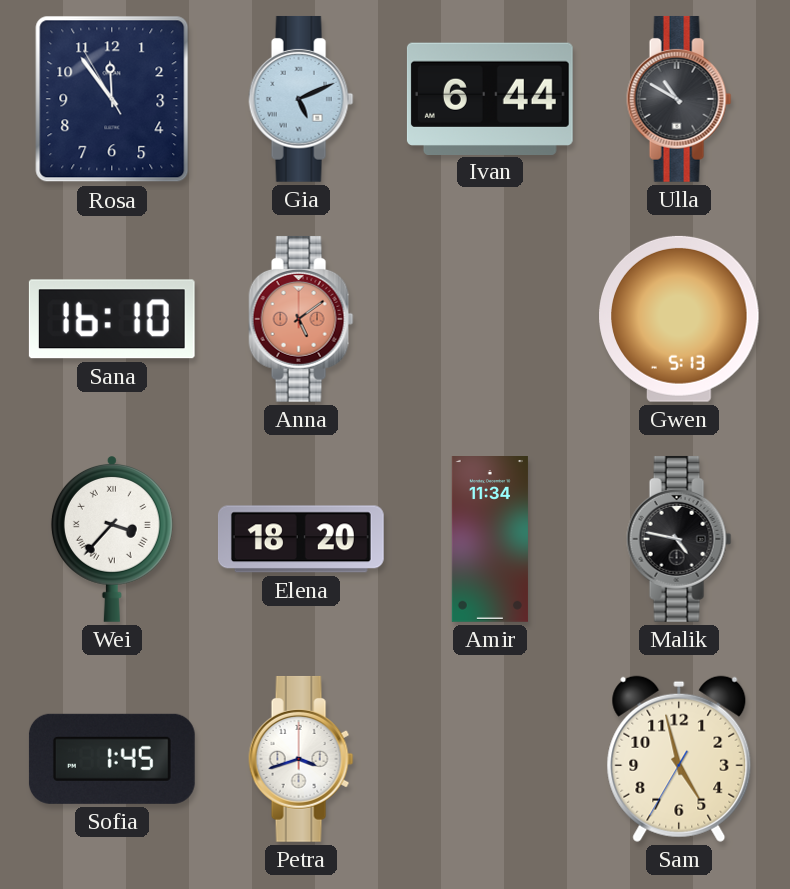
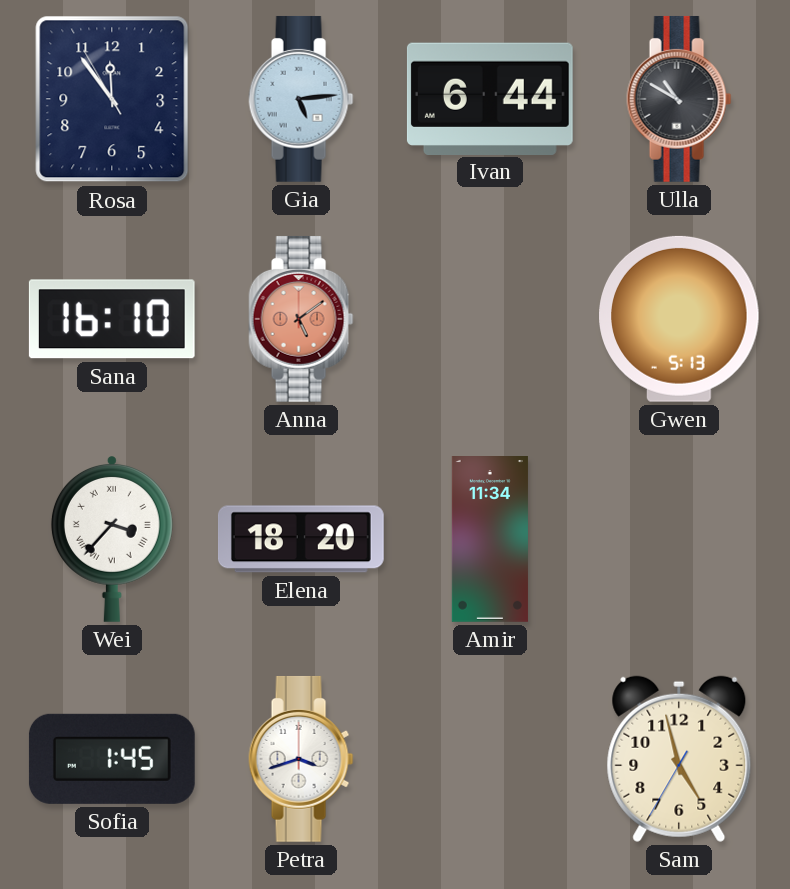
Gia: 5:11 -> 5:14
Malik: 4:47 -> none
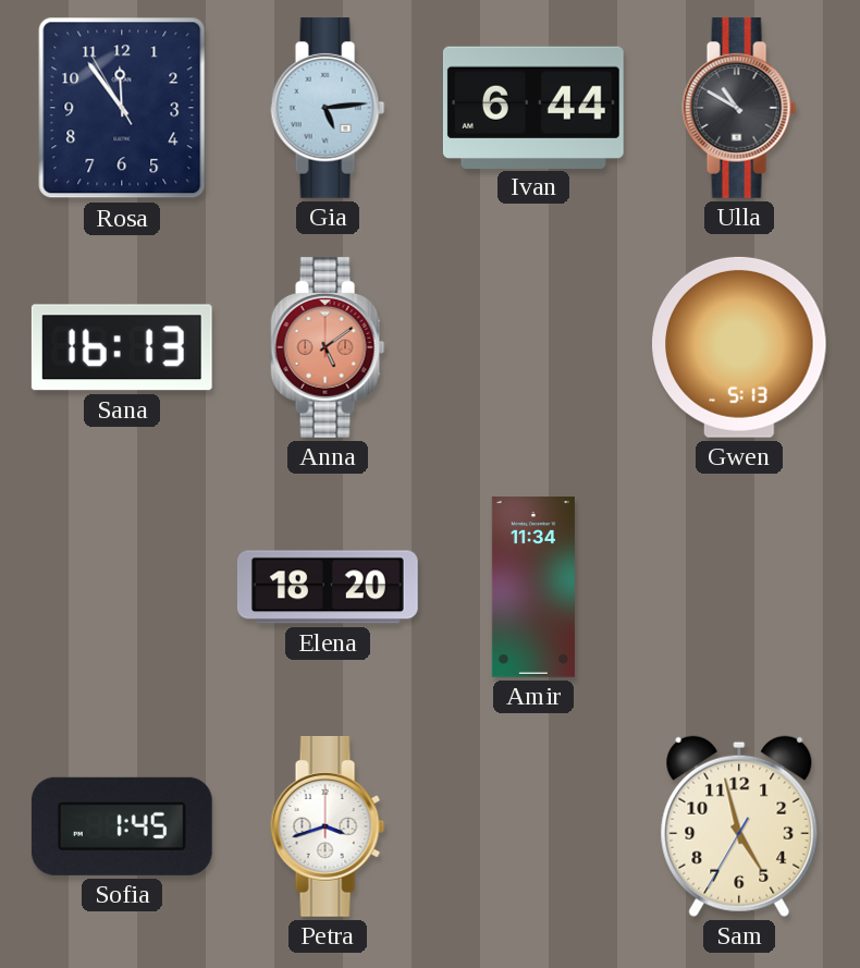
Sana: 16:10 -> 16:13
Wei: 3:37 -> none
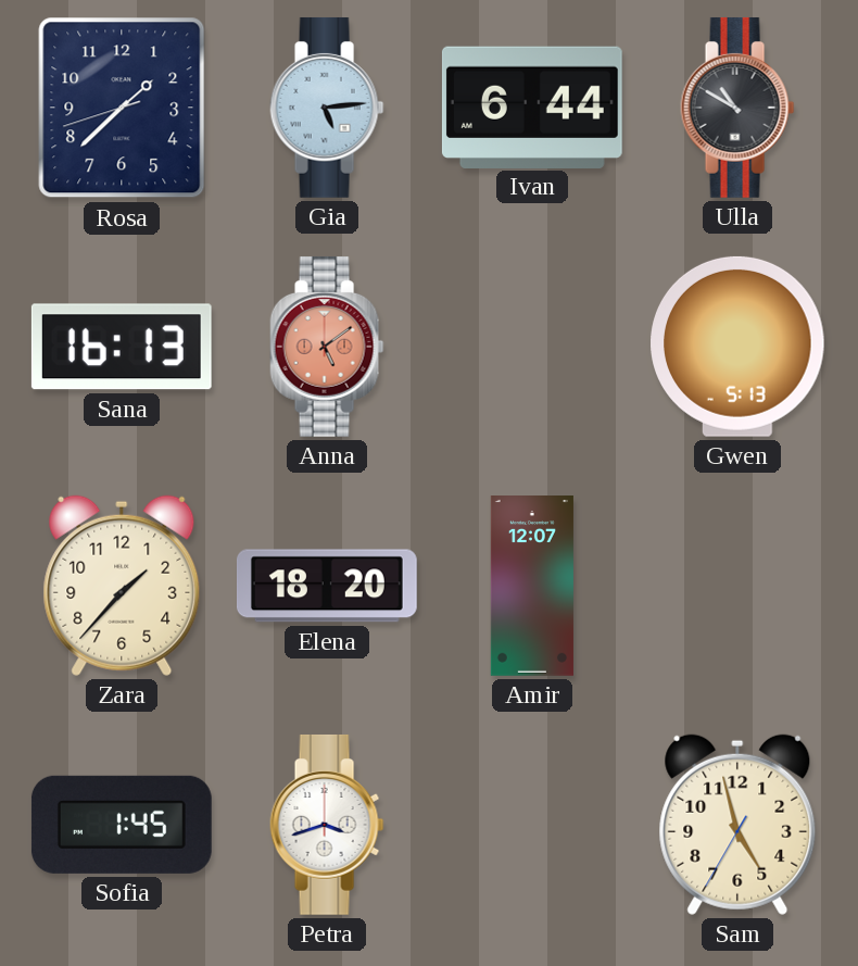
Rosa: 11:53 -> 1:37
Zara: none -> 1:37
Amir: 11:34 -> 12:07
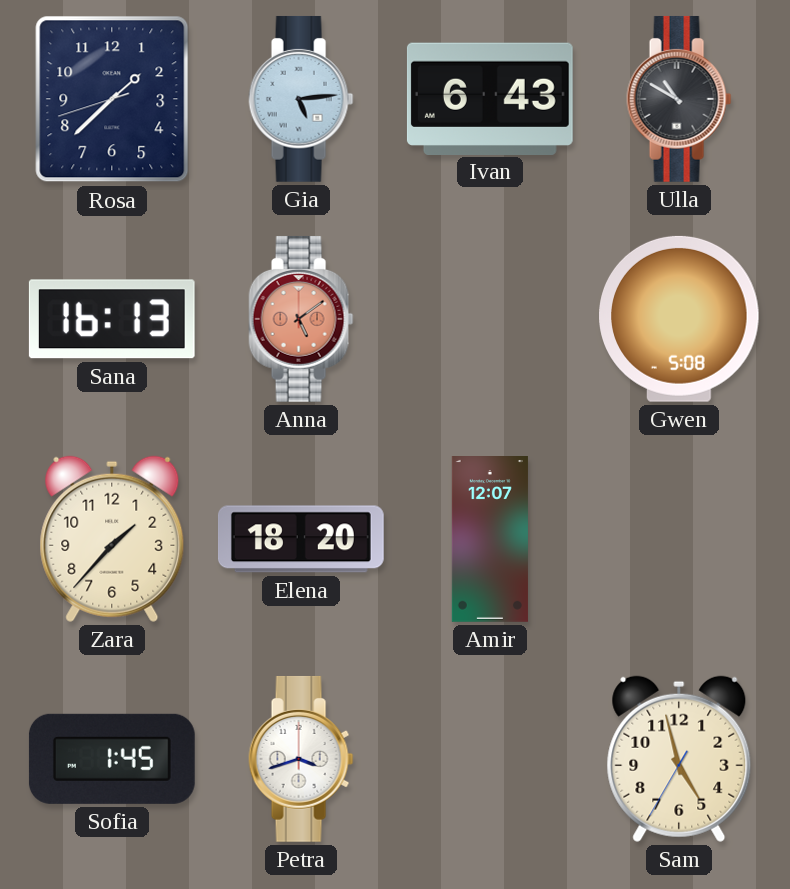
Ivan: 6:44 -> 6:43
Gwen: 5:13 -> 5:08
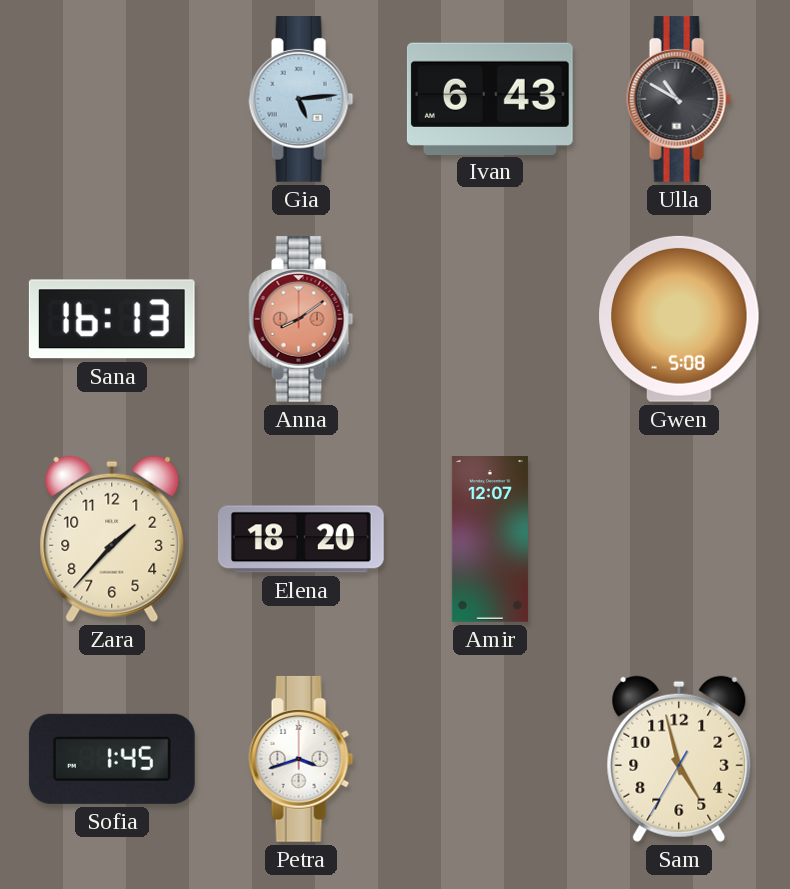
Rosa: 1:37 -> none
Anna: 5:09 -> 8:09
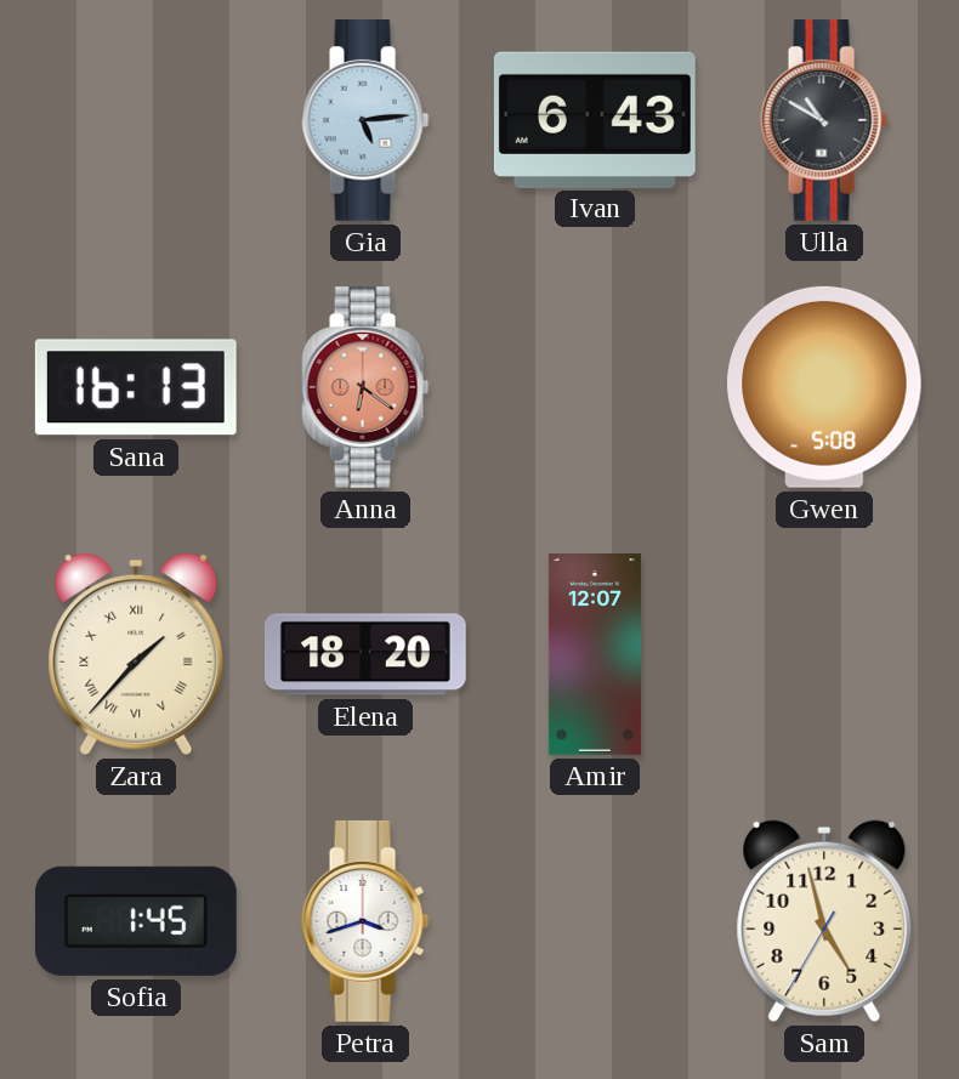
Anna: 8:09 -> 6:21
Zara numerals: Arabic -> Roman
